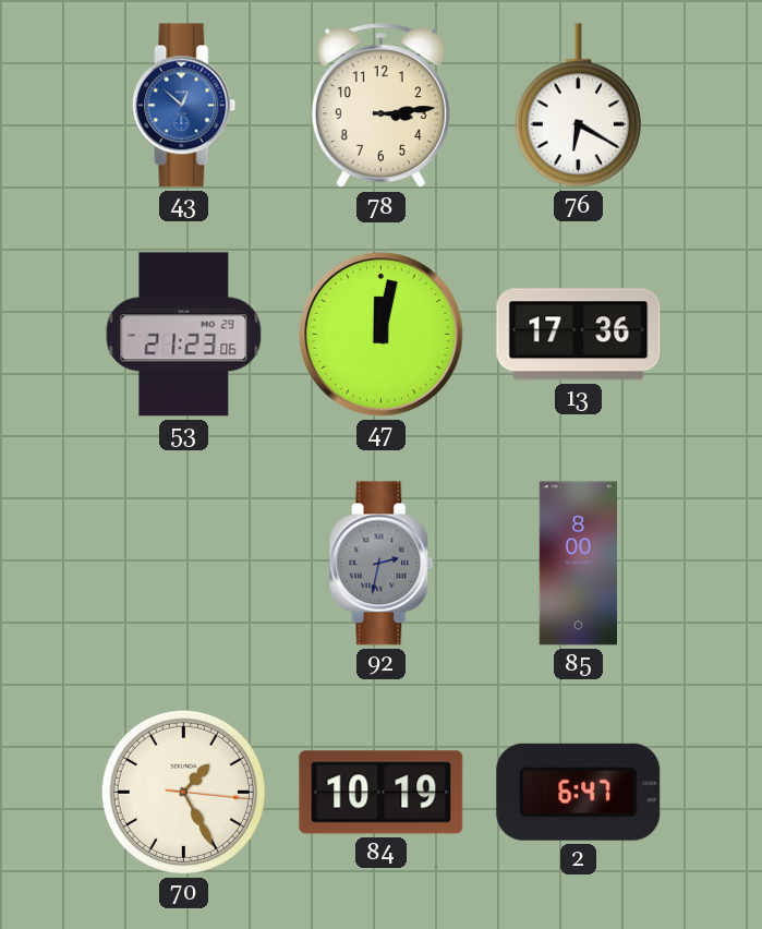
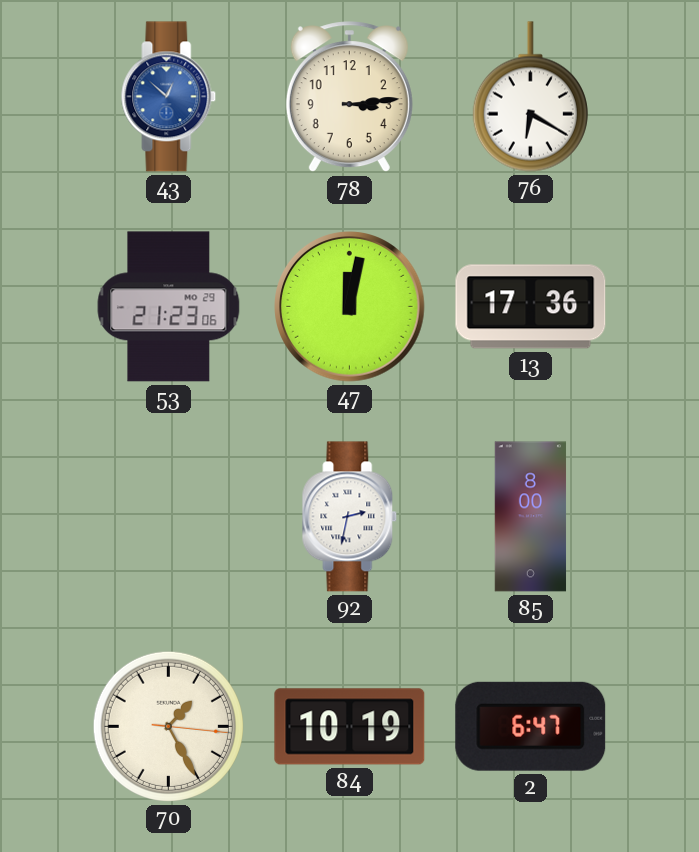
92 dial: grey -> white
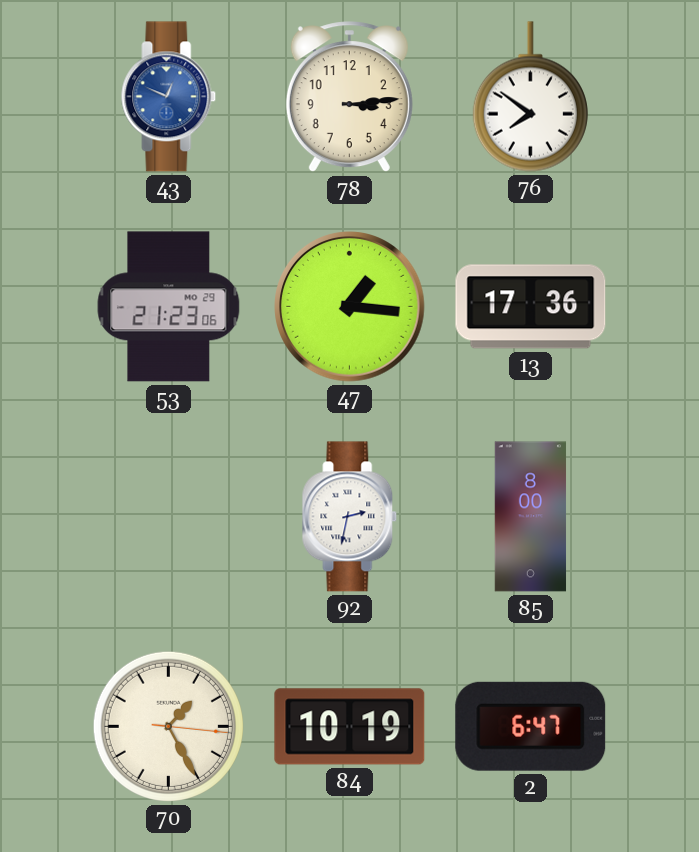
43: 12:52 -> 12:49
76: 6:20 -> 7:51
47: 12:02 -> 1:16
